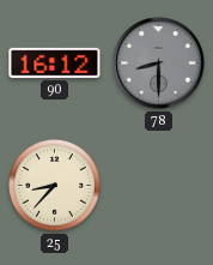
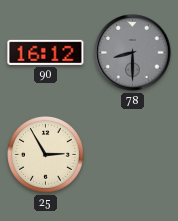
25: 8:37 -> 2:55
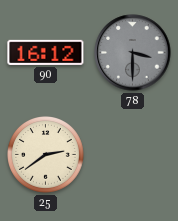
78: 8:30 -> 3:30
25: 2:55 -> 2:39
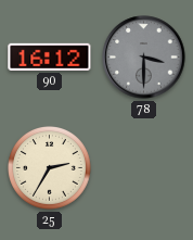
25: 2:39 -> 2:35
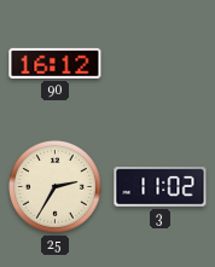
78: 3:30 -> none
3: none -> 11:02
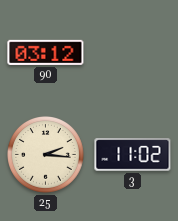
90: 16:12 -> 03:12
25: 2:35 -> 2:16
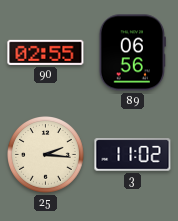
90: 03:12 -> 02:55
89: none -> 06:56
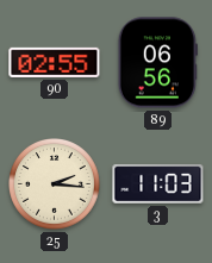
3: 11:02 -> 11:03
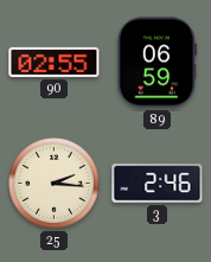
89: 06:56 -> 06:59
3: 11:03 -> 2:46
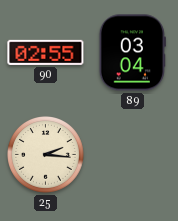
89: 06:59 -> 03:04
3: 2:46 -> none
